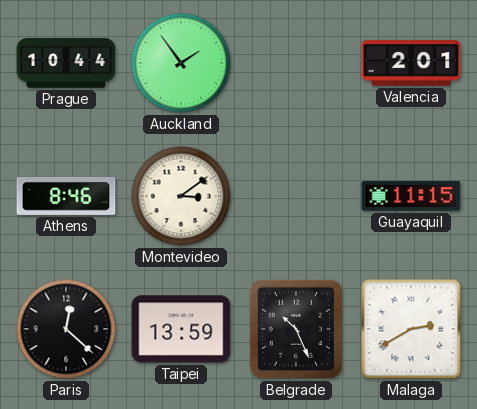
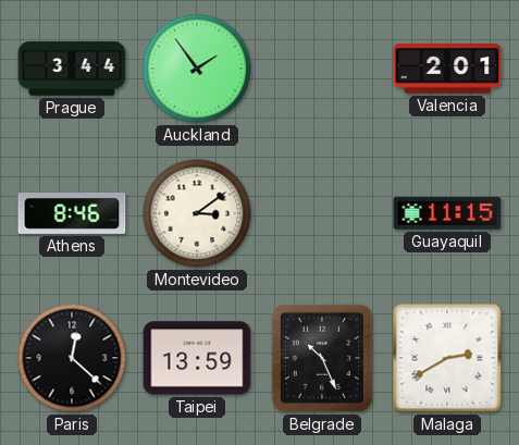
Prague: 10:44 -> 3:44
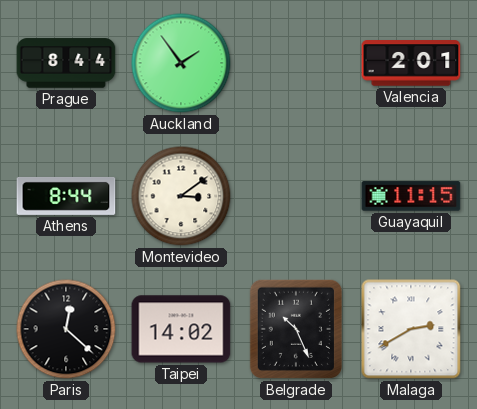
Prague: 3:44 -> 8:44
Athens: 8:46 -> 8:44
Taipei: 13:59 -> 14:02
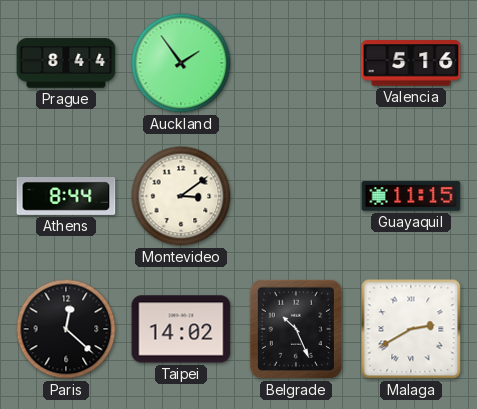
Valencia: 2:01 -> 5:16
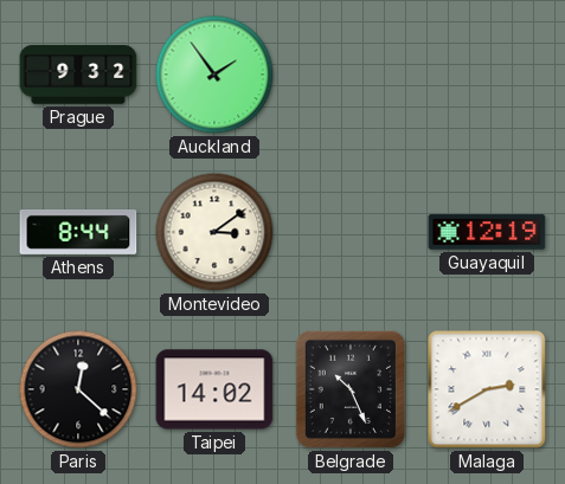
Prague: 8:44 -> 9:32
Valencia: 5:16 -> none
Guayaquil: 11:15 -> 12:19
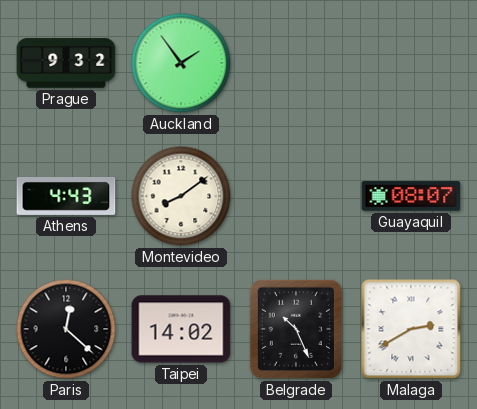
Athens: 8:44 -> 4:43
Montevideo: 3:09 -> 8:09
Guayaquil: 12:19 -> 08:07
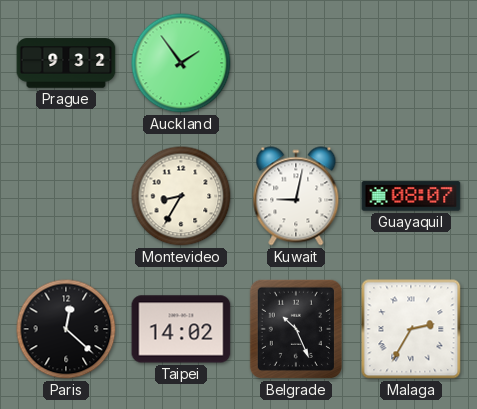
Athens: 4:43 -> none
Montevideo: 8:09 -> 8:35
Kuwait: none -> 9:02
Malaga: 2:40 -> 2:35
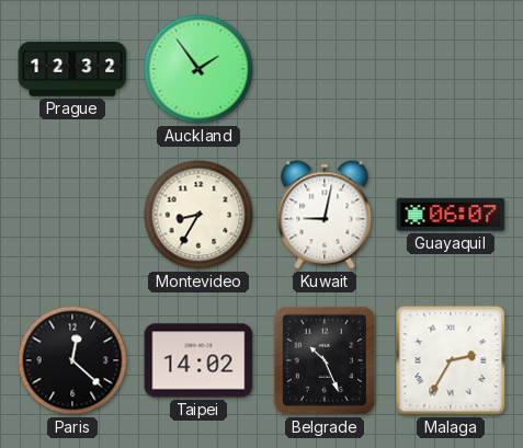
Prague: 9:32 -> 12:32
Guayaquil: 08:07 -> 06:07
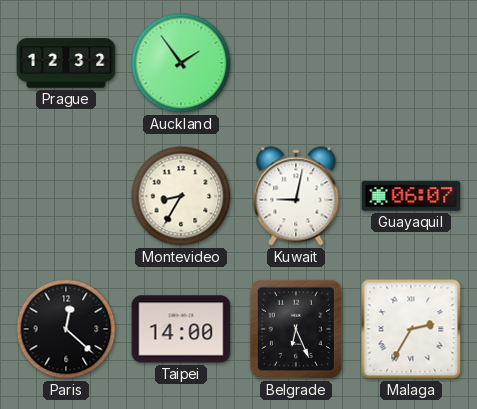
Taipei: 14:02 -> 14:00
Belgrade: 10:26 -> 6:26
